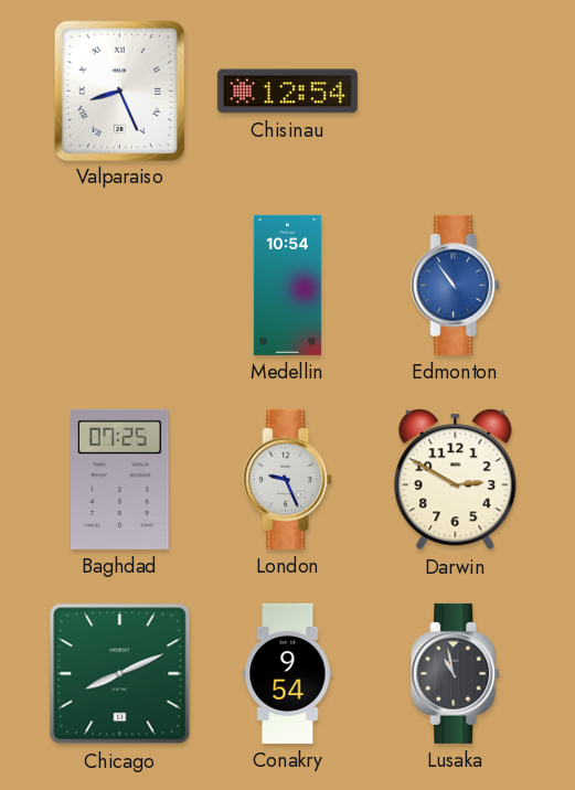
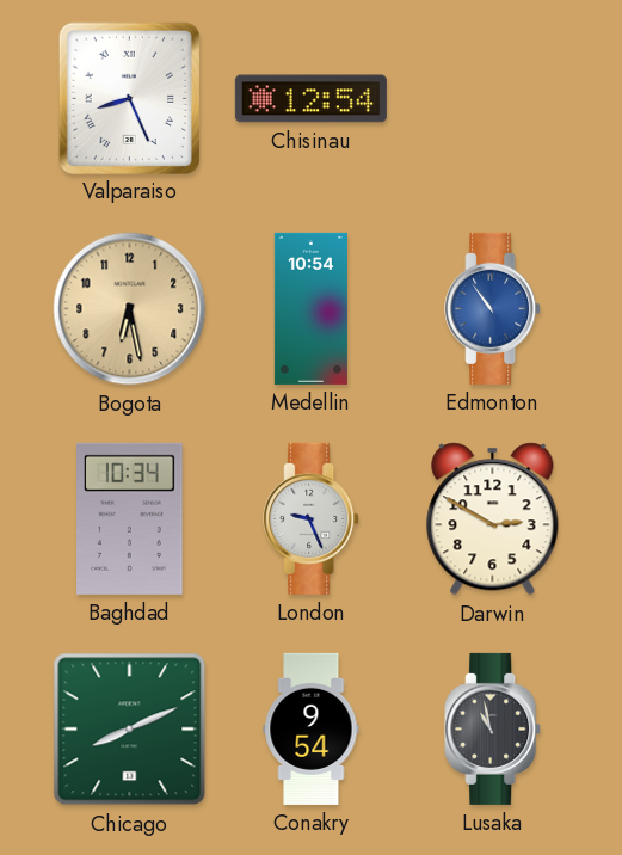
Bogota: none -> 6:28
Baghdad: 07:25 -> 10:34
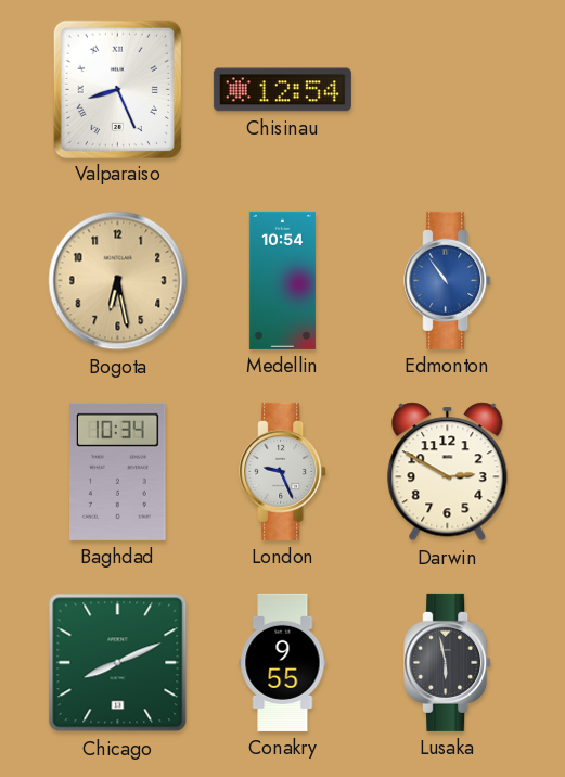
Conakry: 9:54 -> 9:55
Lusaka: 10:58 -> 5:58
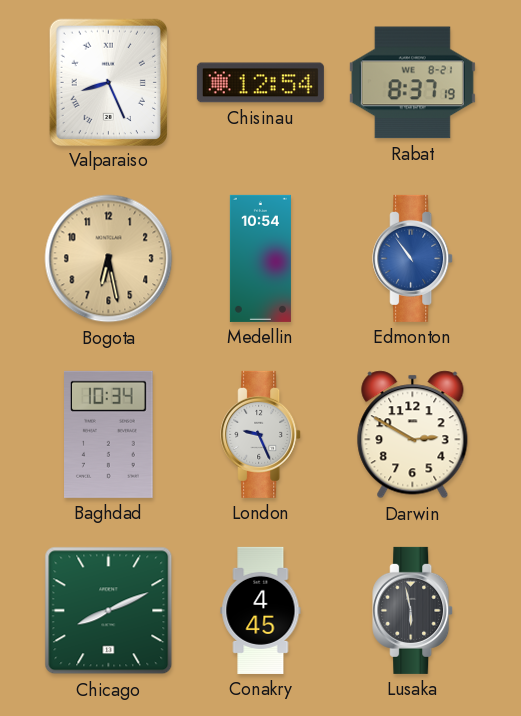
Rabat: none -> 8:37
Conakry: 9:55 -> 4:45
